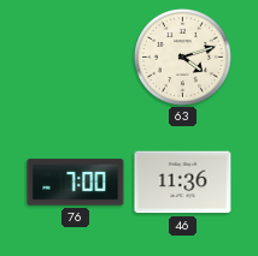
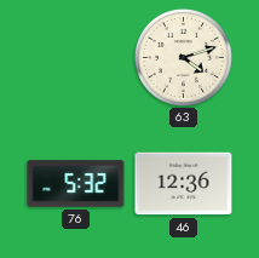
76: 7:00 -> 5:32
46: 11:36 -> 12:36
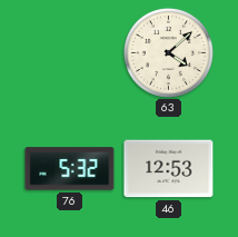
63: 4:12 -> 4:08
46: 12:36 -> 12:53
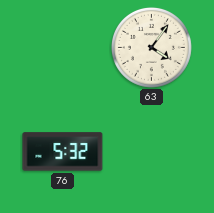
63: 4:08 -> 4:06
46: 12:53 -> none
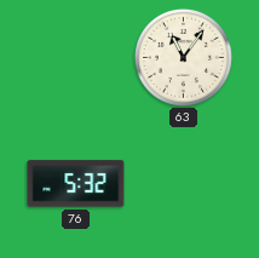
63: 4:06 -> 11:06
